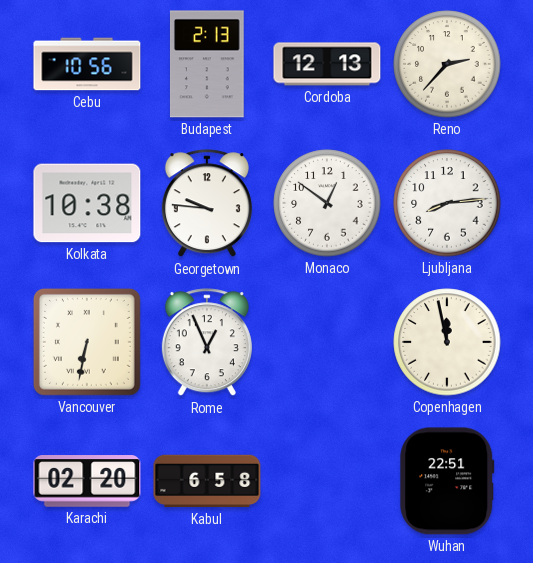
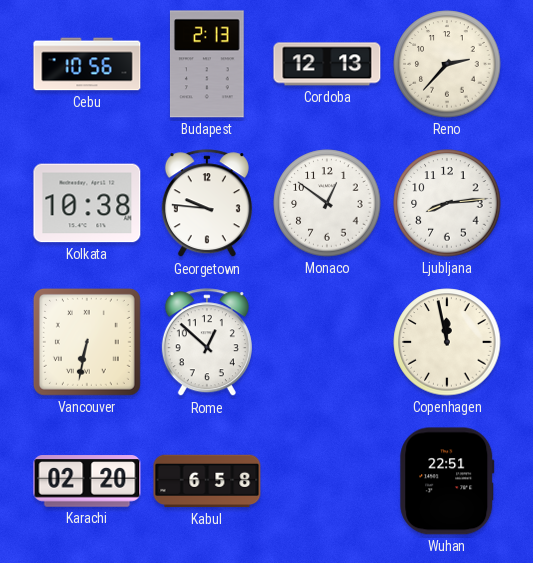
Rome: 12:56 -> 12:52
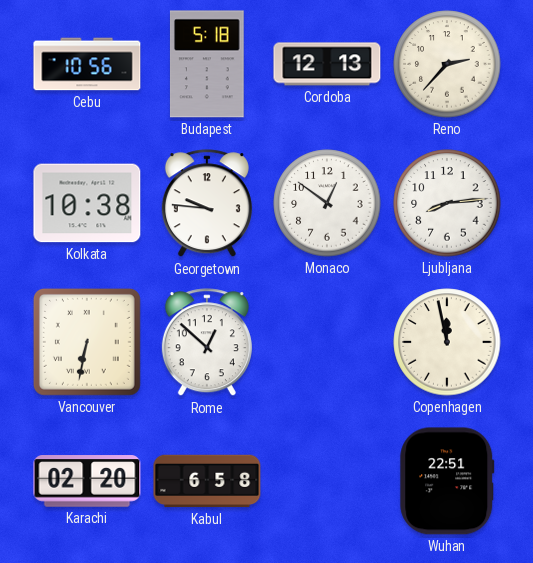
Budapest: 2:13 -> 5:18
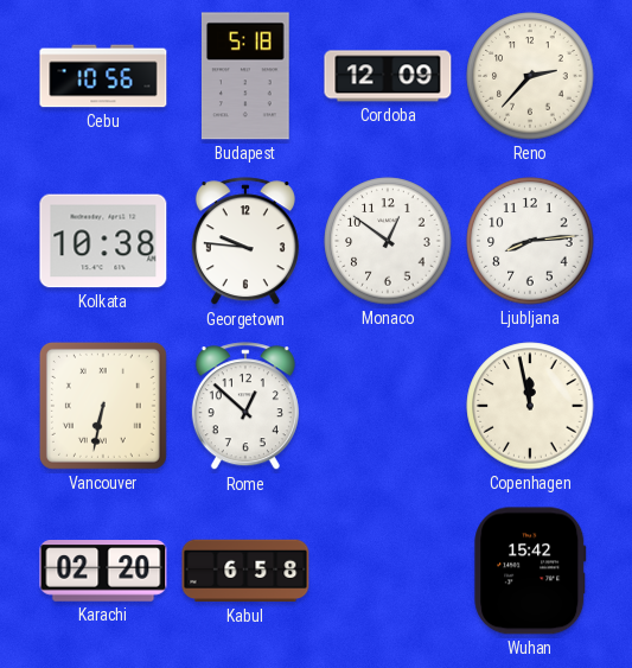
Cordoba: 12:13 -> 12:09
Wuhan: 22:51 -> 15:42
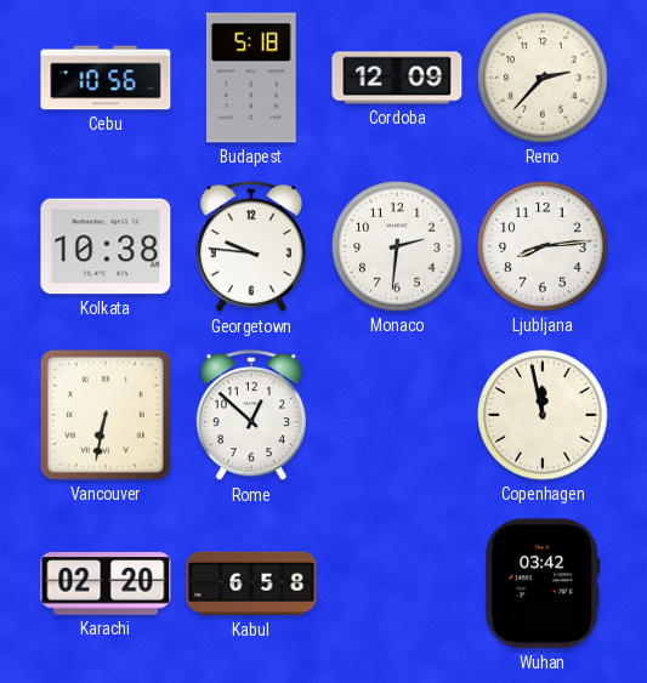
Monaco: 12:51 -> 2:31
Wuhan: 15:42 -> 03:42
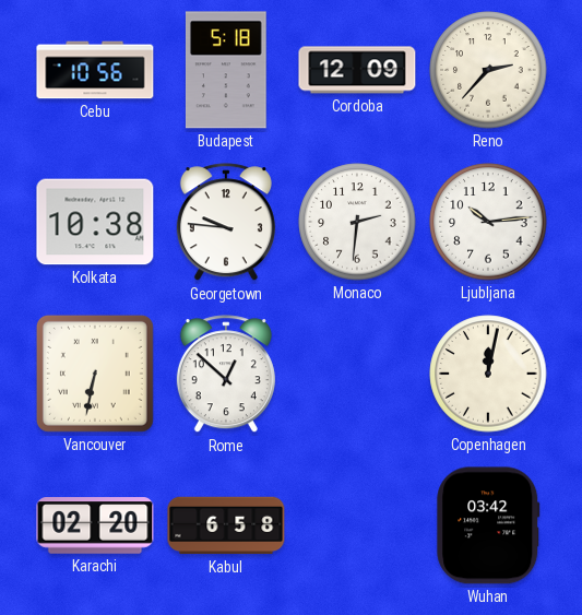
Ljubljana: 8:14 -> 10:14
Copenhagen: 11:58 -> 12:02
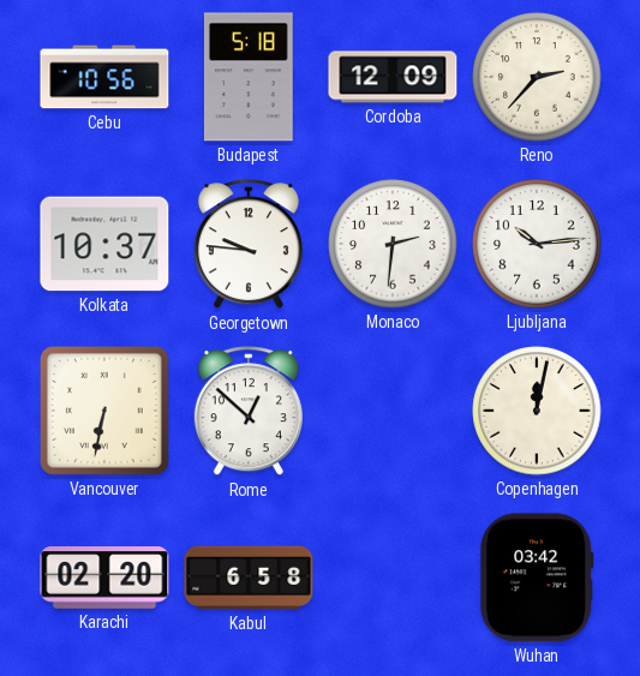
Kolkata: 10:38 -> 10:37
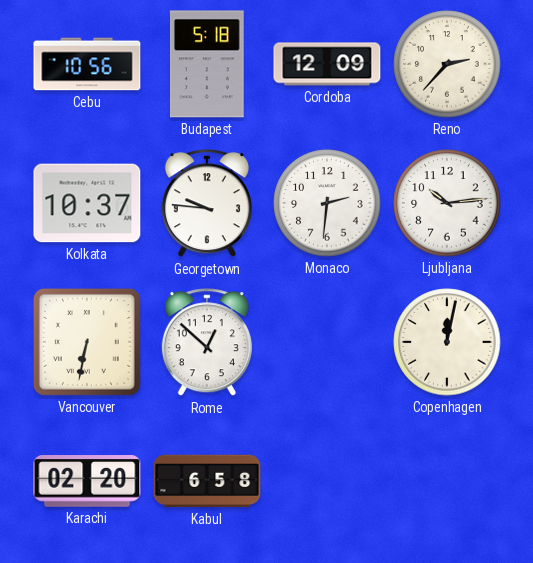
Wuhan: 03:42 -> none
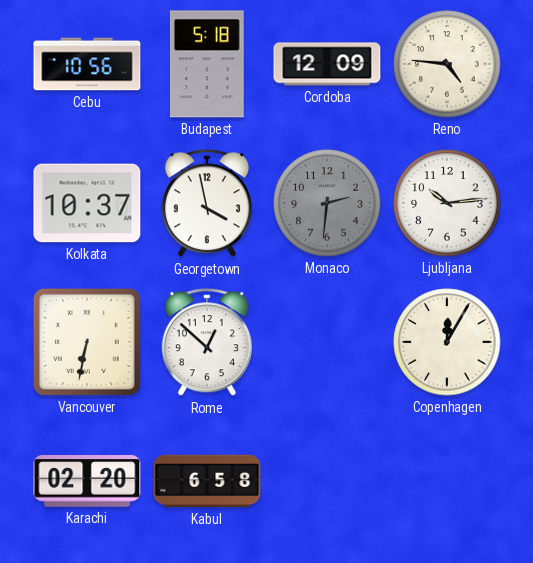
Reno: 2:37 -> 4:46
Georgetown: 9:46 -> 3:58
Monaco dial: white -> grey
Copenhagen: 12:02 -> 12:05
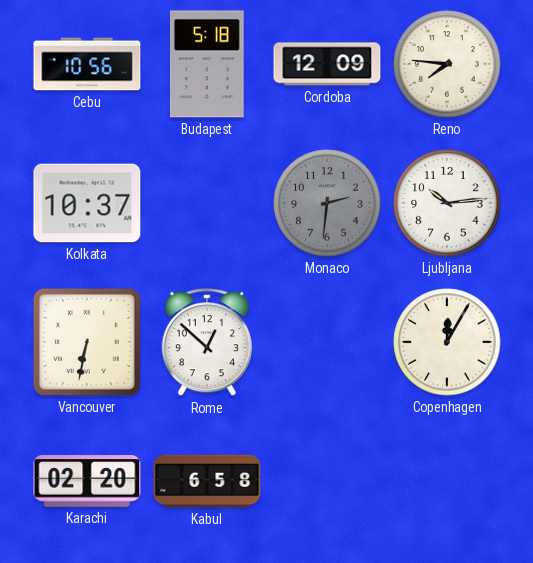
Reno: 4:46 -> 7:46
Georgetown: 3:58 -> none
